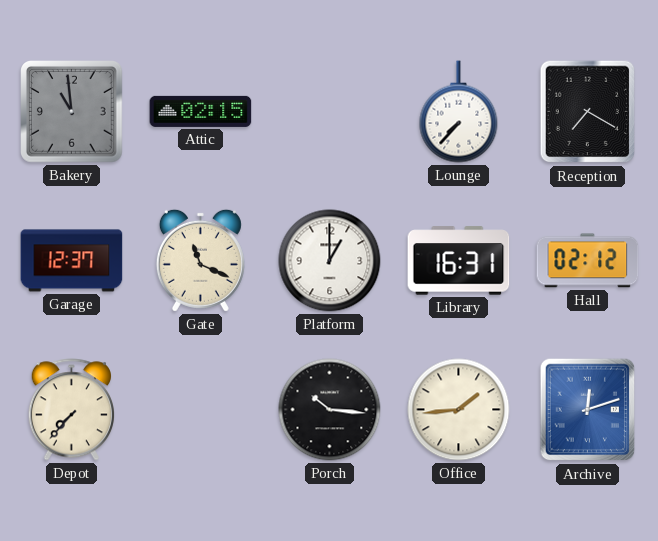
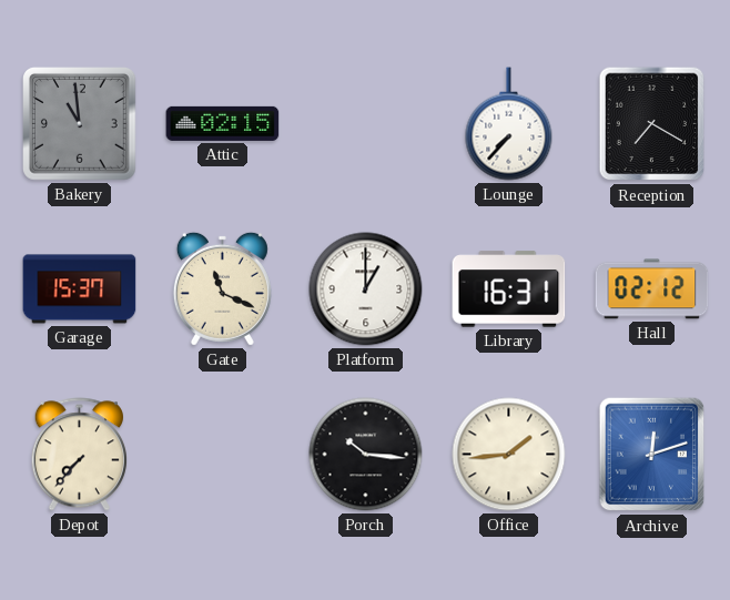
Garage: 12:37 -> 15:37
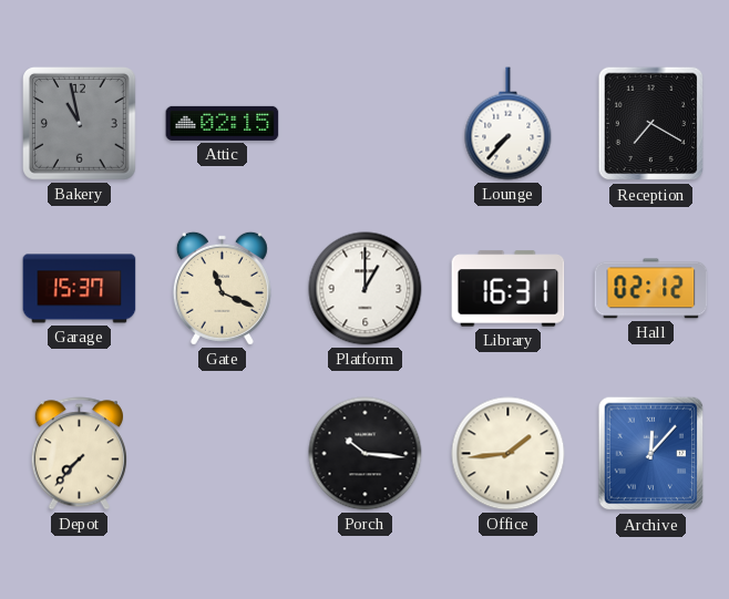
Bakery: 10:59 -> 10:58
Archive: 12:12 -> 12:07
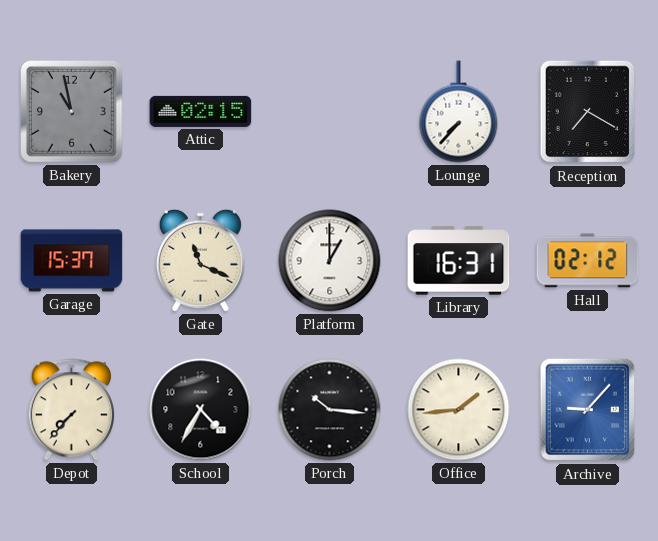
School: none -> 4:35
Archive: 12:07 -> 9:07
